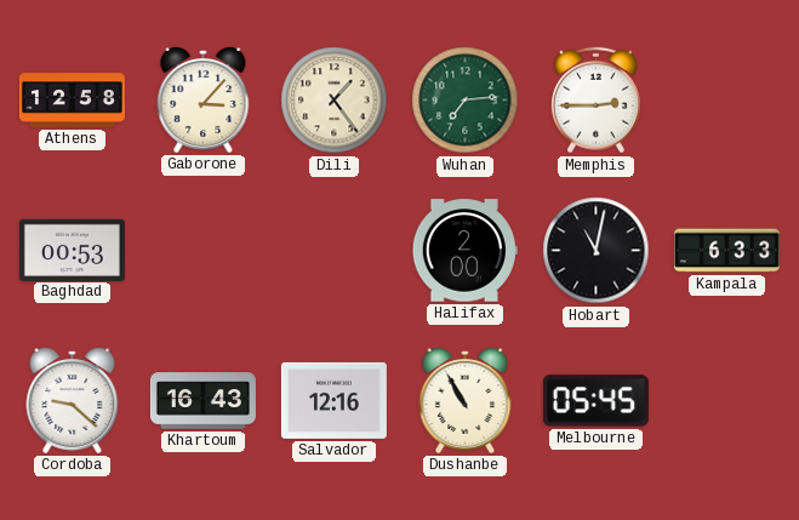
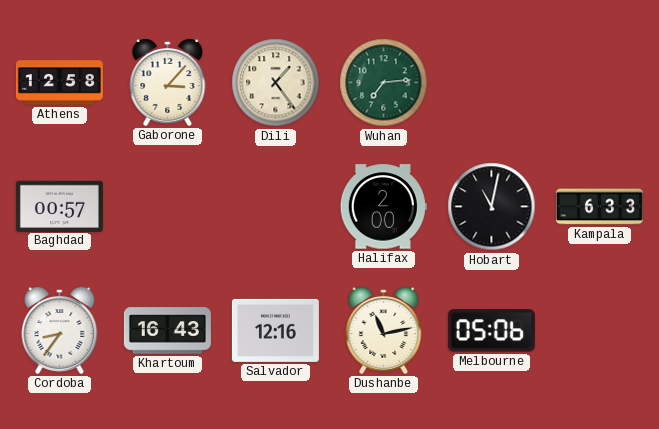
Memphis: 2:45 -> none
Baghdad: 00:53 -> 00:57
Cordoba: 9:22 -> 8:36
Dushanbe: 10:55 -> 11:13
Melbourne: 05:45 -> 05:06
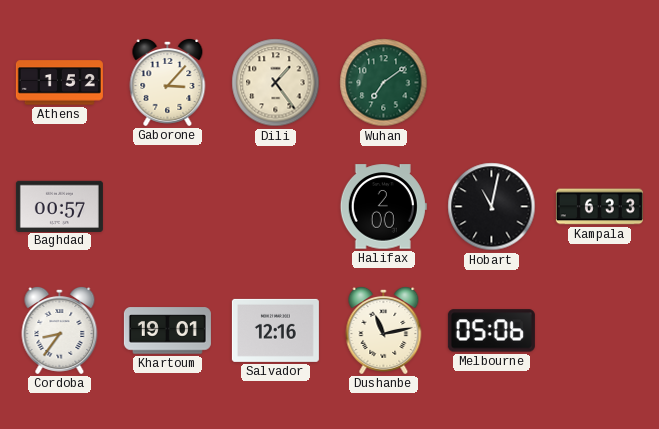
Athens: 12:58 -> 1:52
Wuhan: 7:14 -> 7:09
Khartoum: 16:43 -> 19:01
